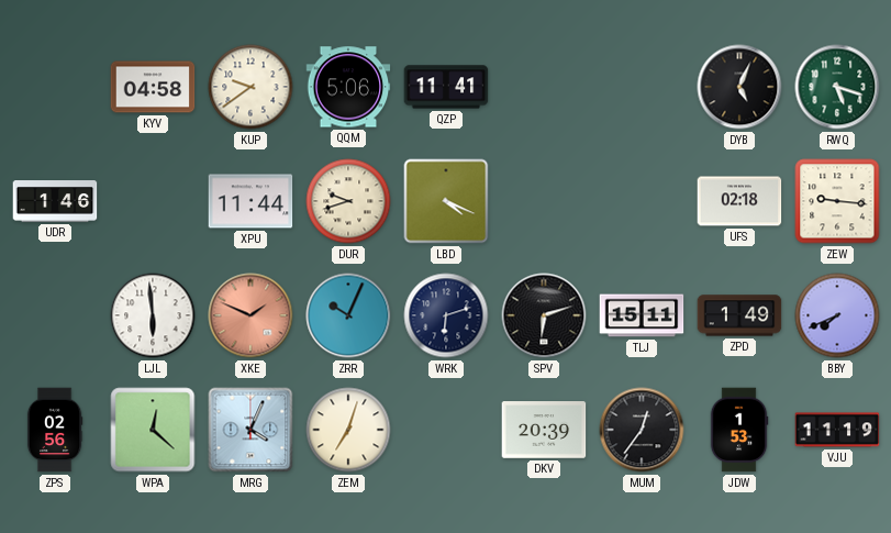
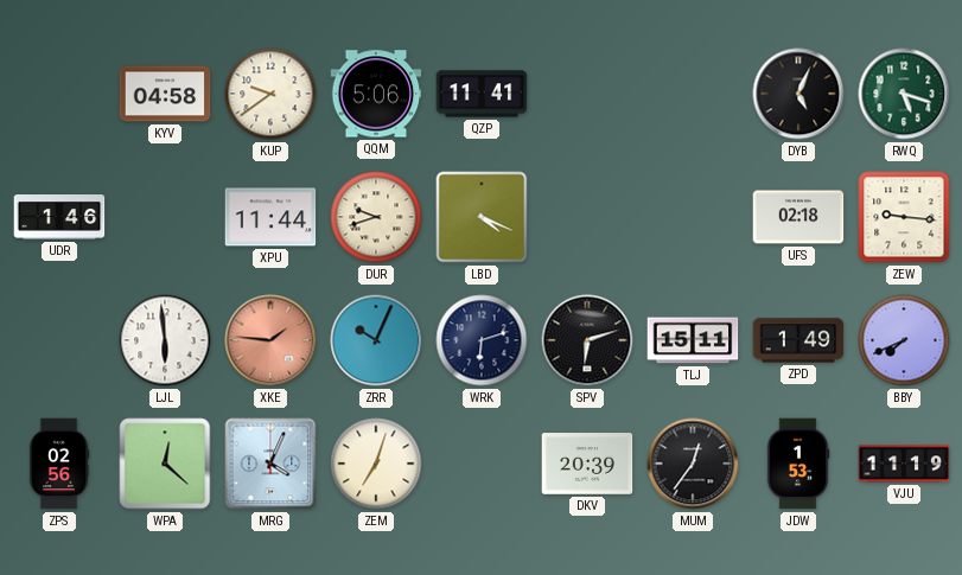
XKE: 1:49 -> 1:46
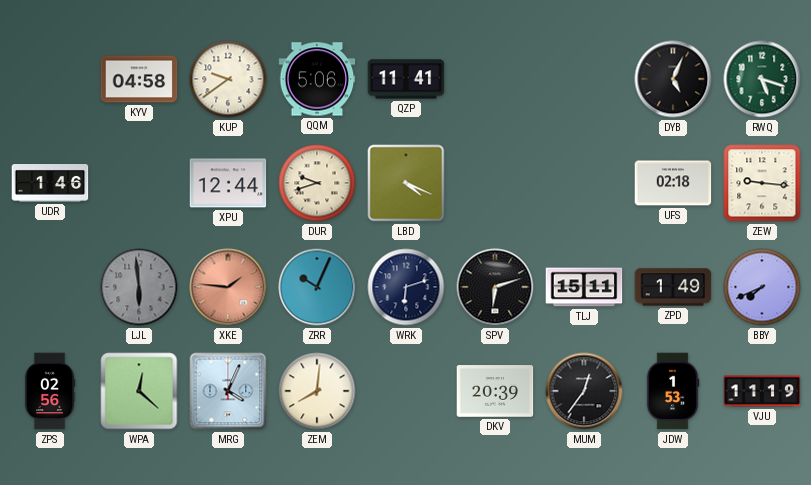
XPU: 11:44 -> 12:44
LJL dial: white -> grey
ZEM: 7:03 -> 8:01
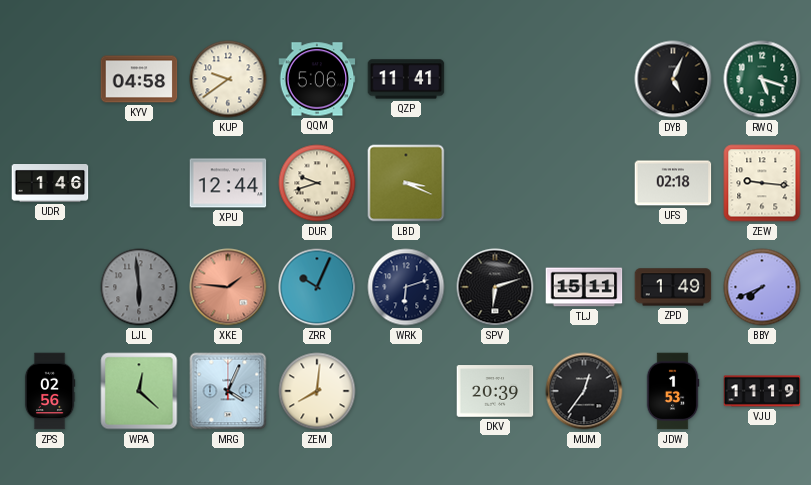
LBD: 4:19 -> 3:19
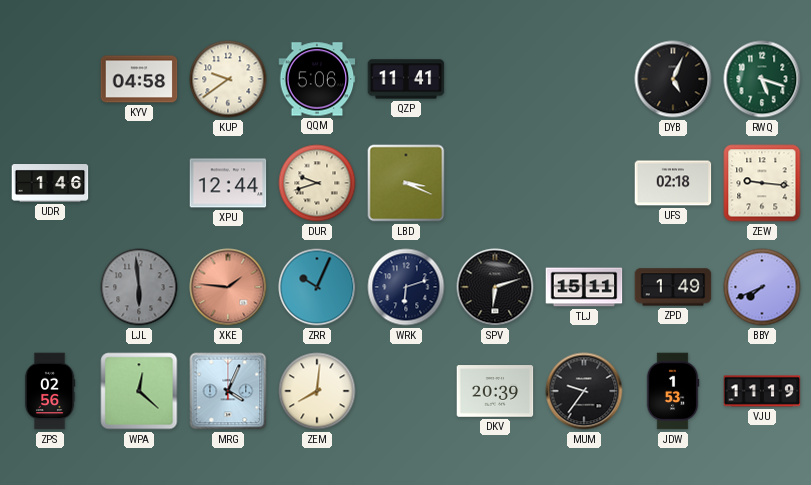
MUM: 12:36 -> 9:36
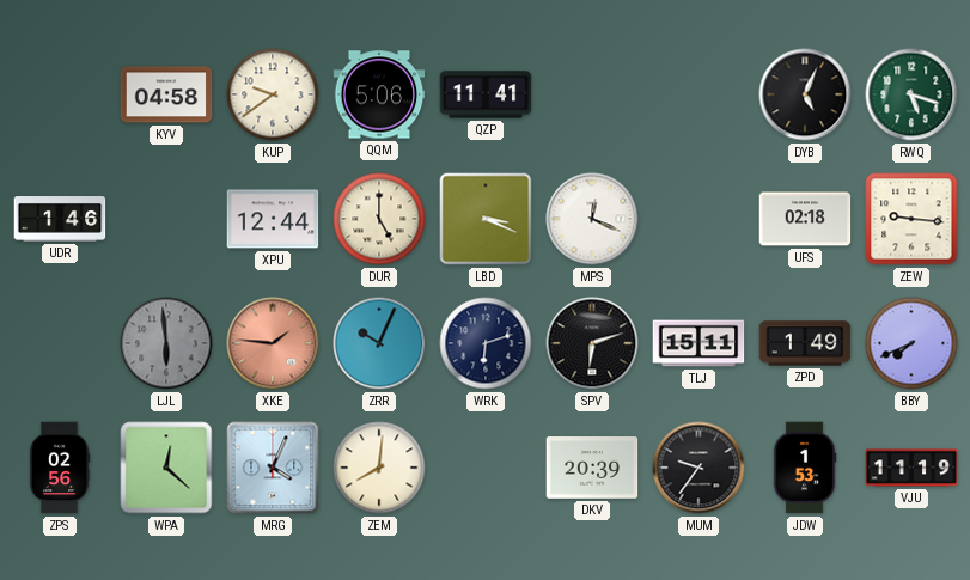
DUR: 9:42 -> 5:00
MPS: none -> 12:19
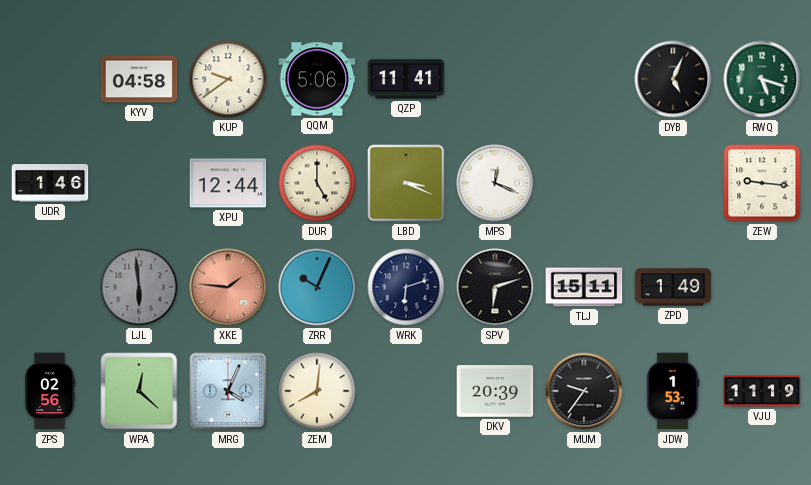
UFS: 02:18 -> none
BBY: 7:41 -> none
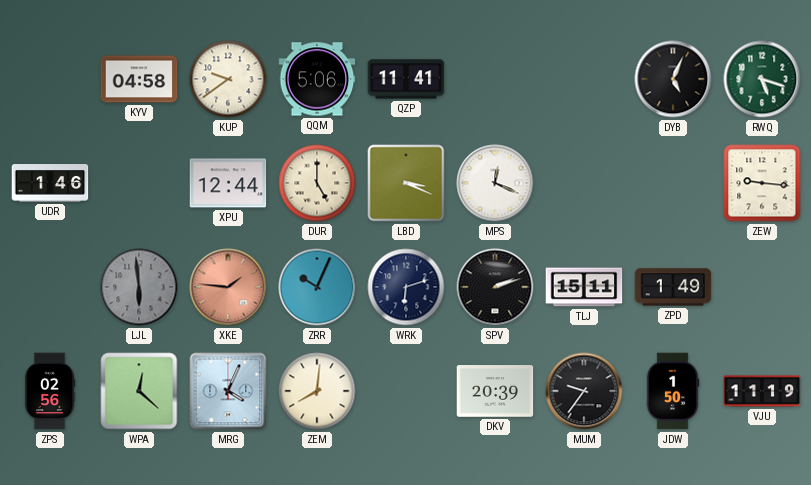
SPV: 6:12 -> 2:12
JDW: 1:53 -> 1:50
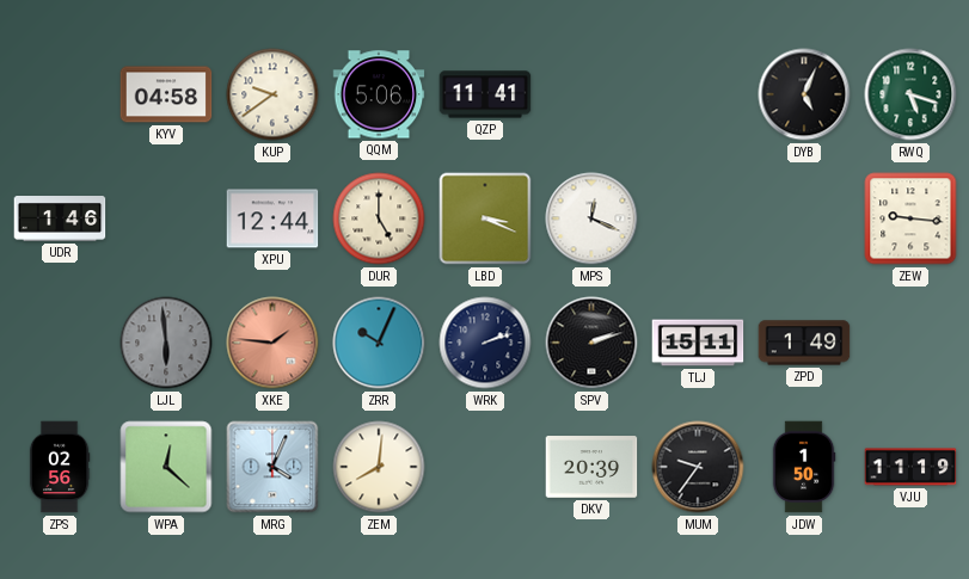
WRK: 6:12 -> 2:12
